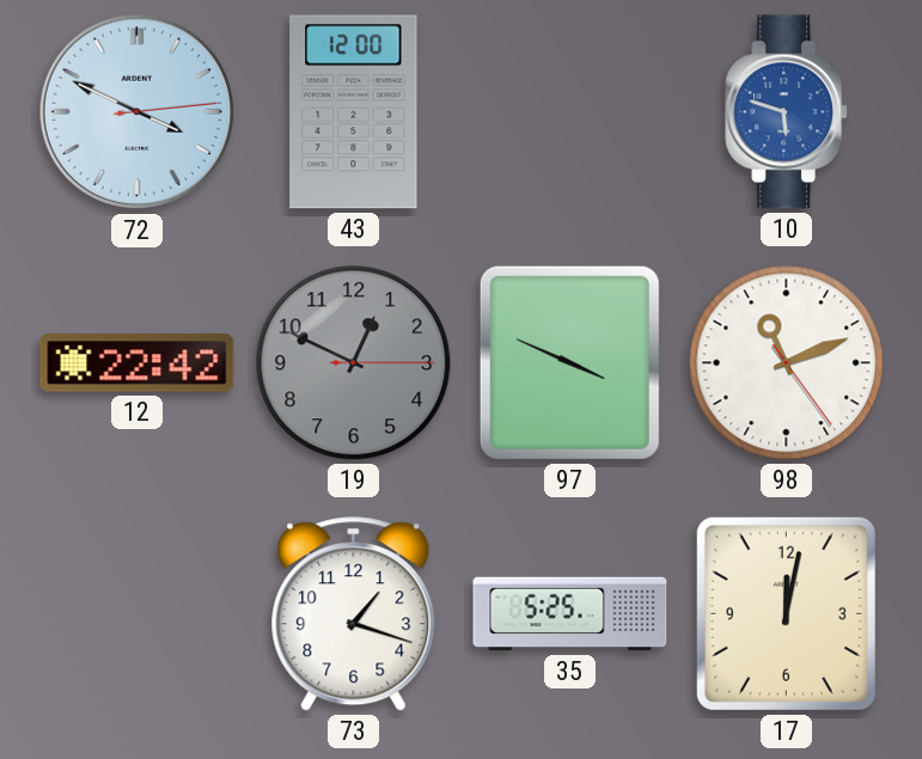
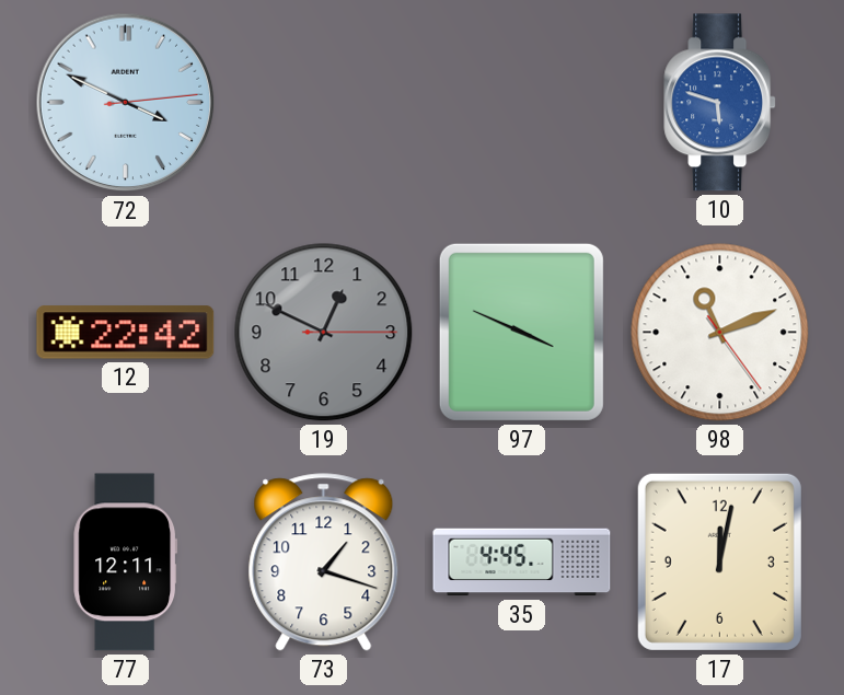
43: 12:00 -> none
77: none -> 12:11
35: 5:25 -> 4:45
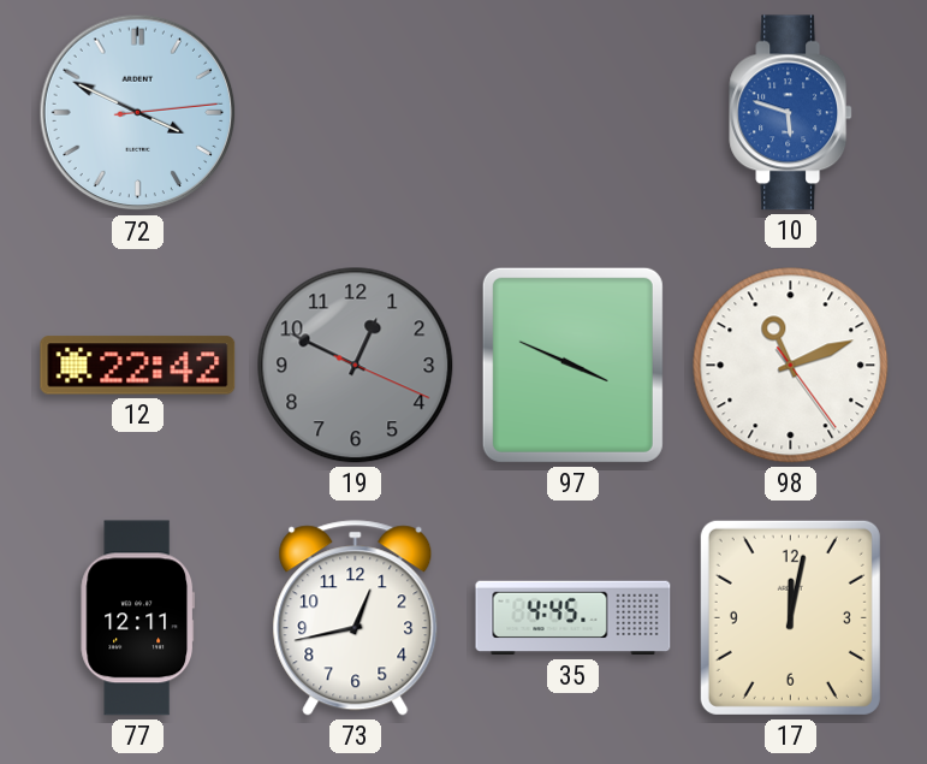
19: 12:49:15 -> 12:49:19
73: 1:18 -> 12:43
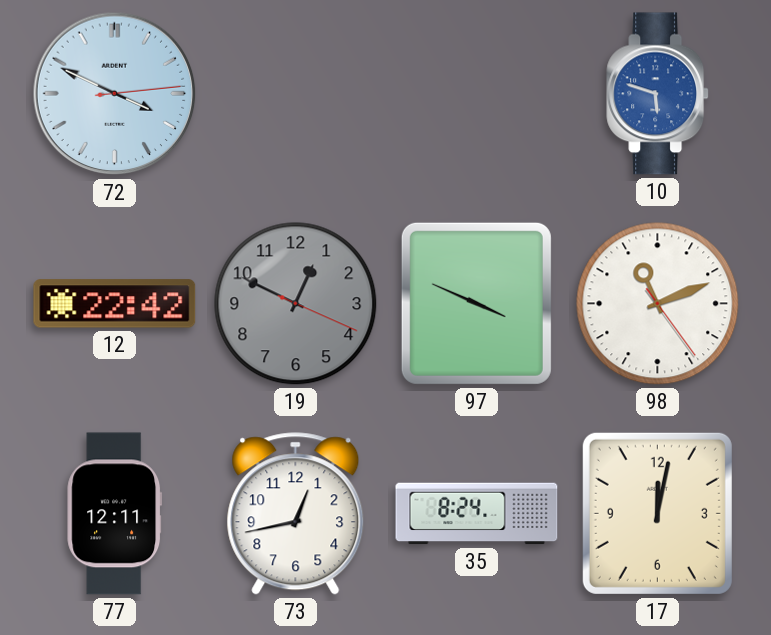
35: 4:45 -> 8:24
